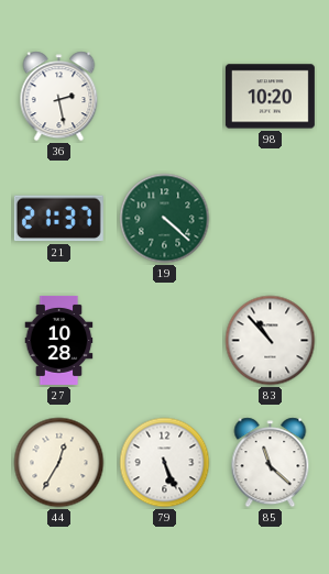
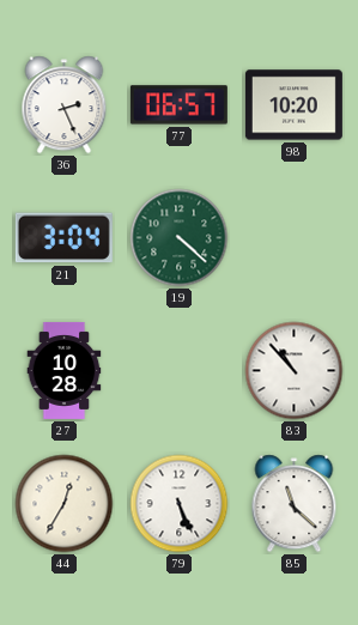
36: 2:28 -> 2:26
77: none -> 06:57
21: 21:37 -> 3:04
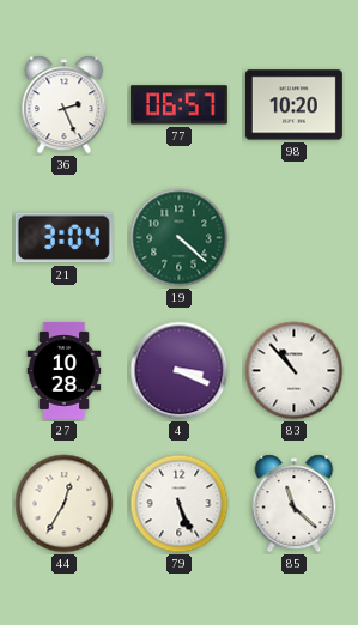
4: none -> 3:19
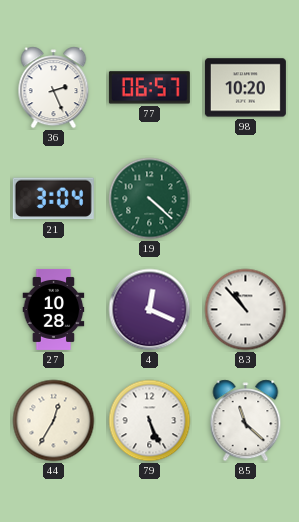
4: 3:19 -> 12:19
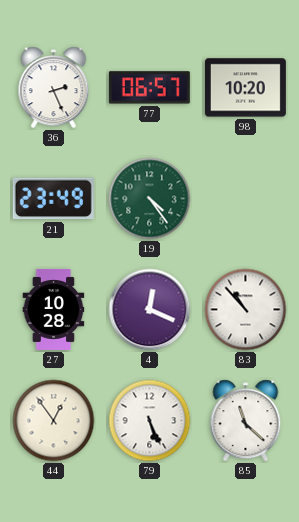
21: 3:04 -> 23:49
19: 4:22 -> 4:24
44: 12:35 -> 12:54
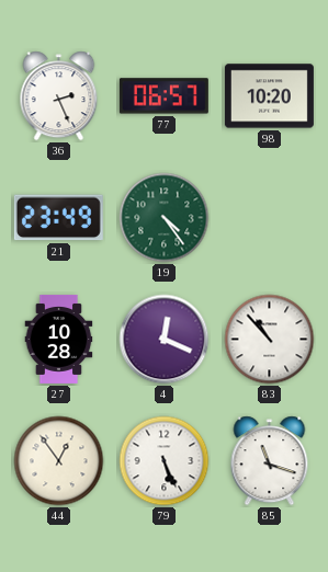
85: 11:22 -> 11:18
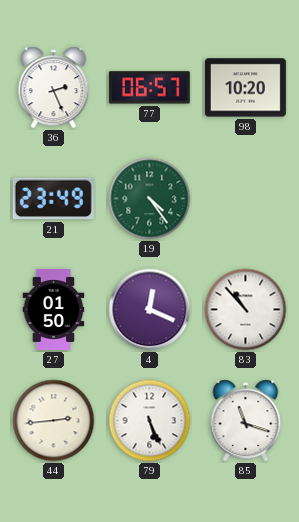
27: 10:28 -> 01:50
44: 12:54 -> 2:44
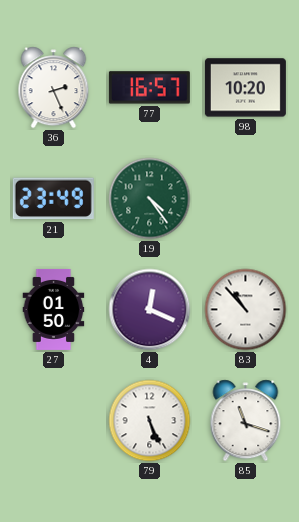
77: 06:57 -> 16:57
44: 2:44 -> none
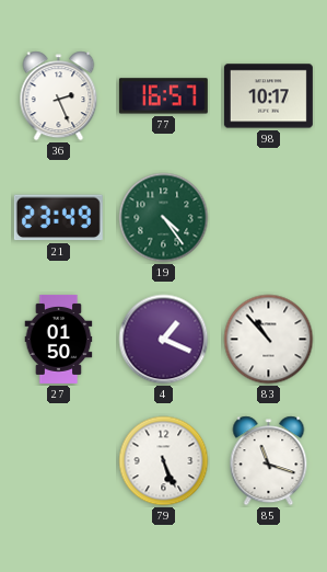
98: 10:20 -> 10:17
4: 12:19 -> 1:19
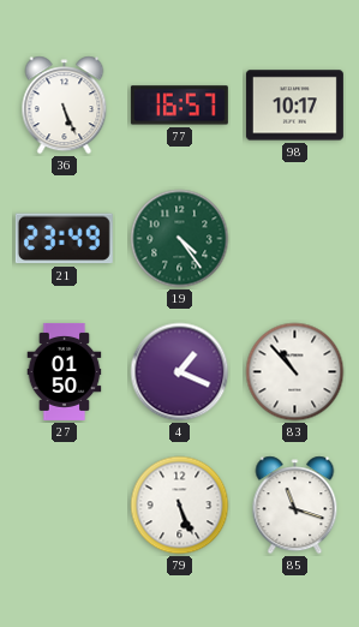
36: 2:26 -> 5:26
